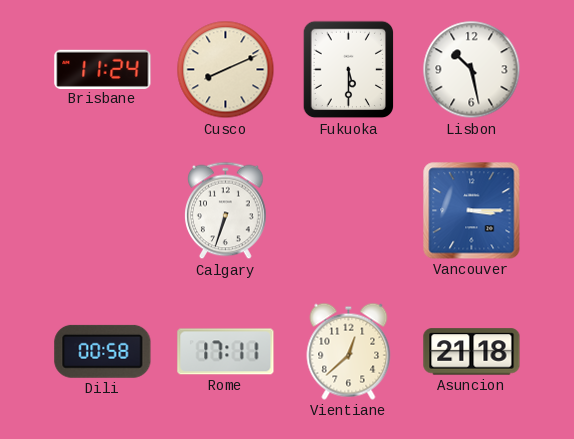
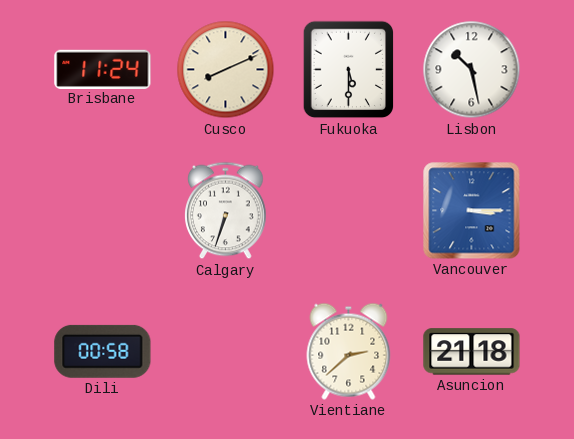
Rome: 17:11 -> none
Vientiane: 12:38 -> 2:38
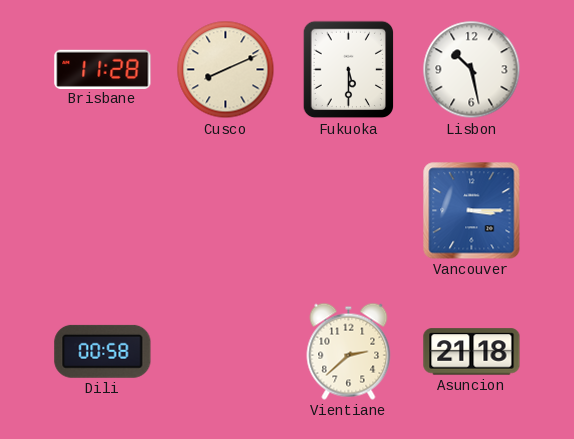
Brisbane: 11:24 -> 11:28
Calgary: 6:33 -> none
